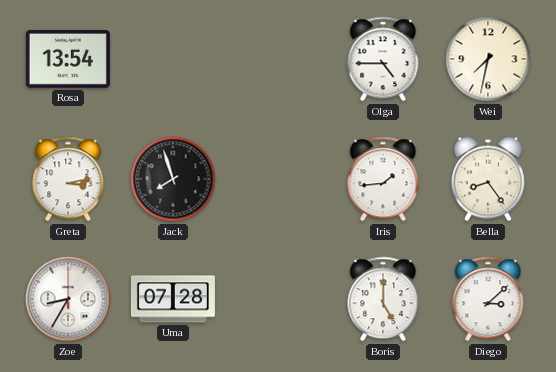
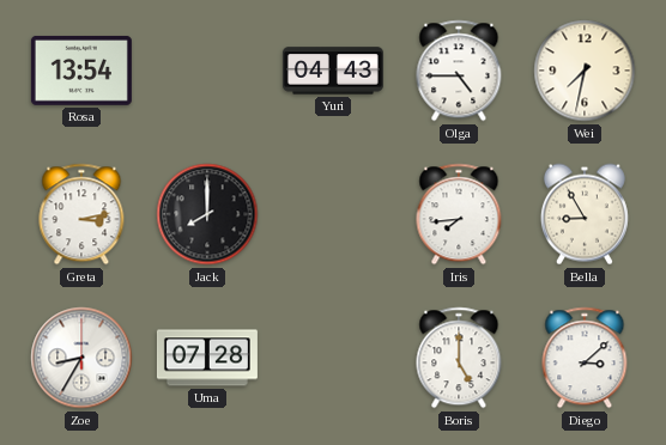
Yuri: none -> 04:43
Jack: 7:57 -> 8:00
Iris: 1:44 -> 7:44
Bella: 8:24 -> 8:55
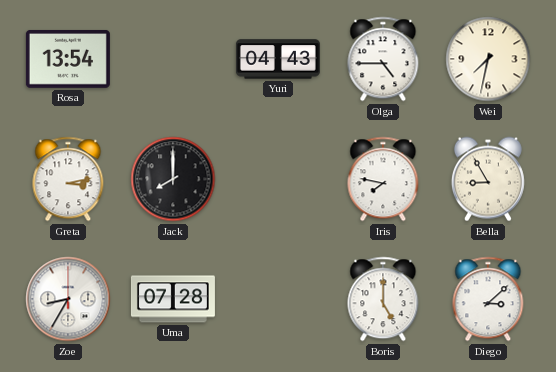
Iris: 7:44 -> 7:47
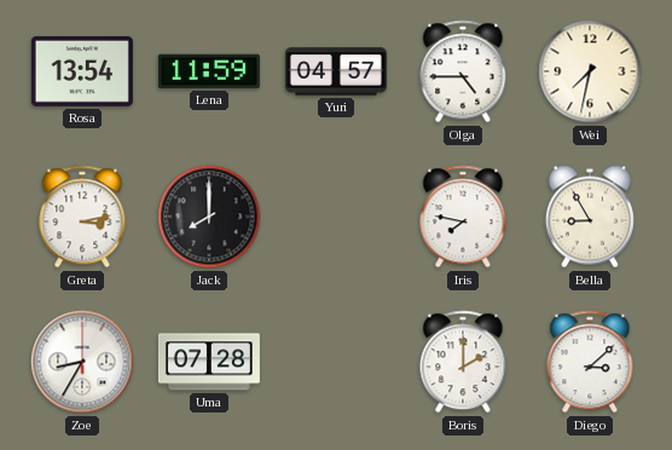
Lena: none -> 11:59
Yuri: 04:43 -> 04:57
Boris: 5:00 -> 2:00
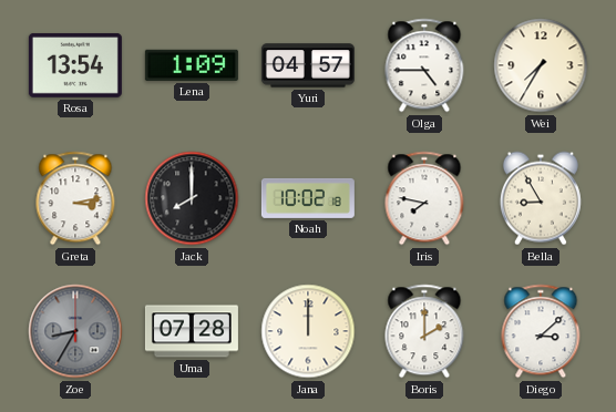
Lena: 11:59 -> 1:09
Wei: 7:32 -> 7:35
Noah: none -> 10:02
Zoe dial: white -> grey
Jana: none -> 12:00
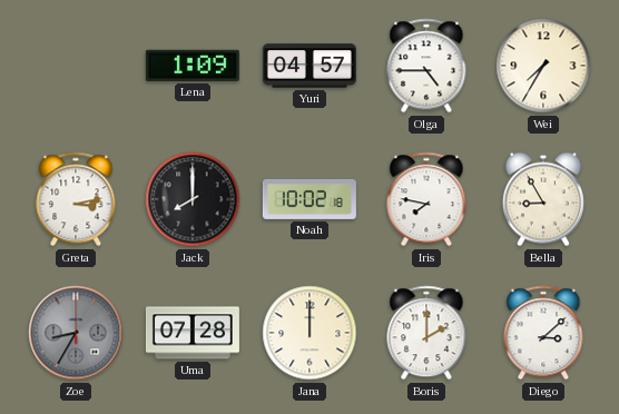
Rosa: 13:54 -> none
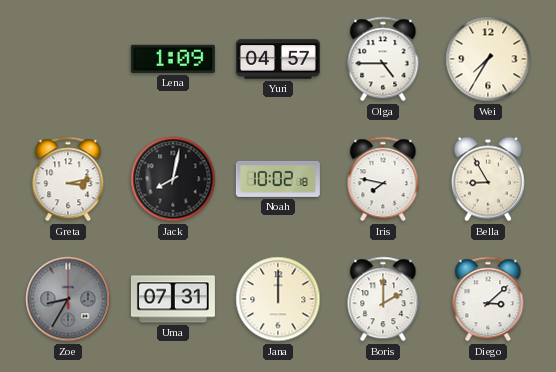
Jack: 8:00 -> 8:02
Uma: 07:28 -> 07:31
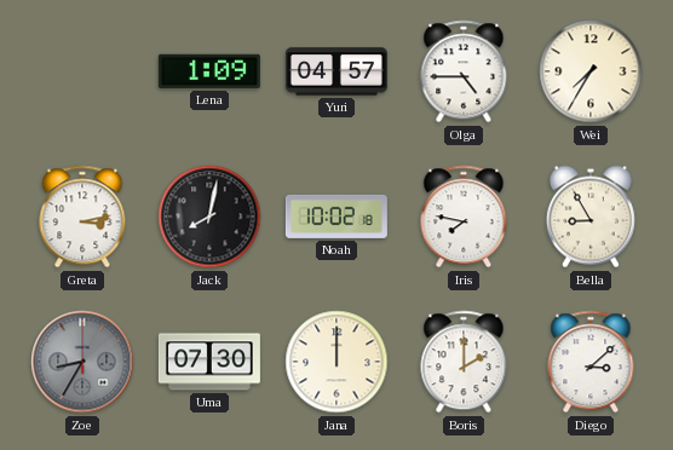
Uma: 07:31 -> 07:30
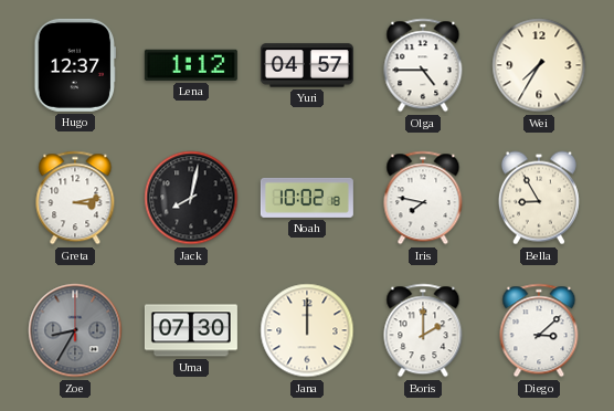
Hugo: none -> 12:37
Lena: 1:09 -> 1:12
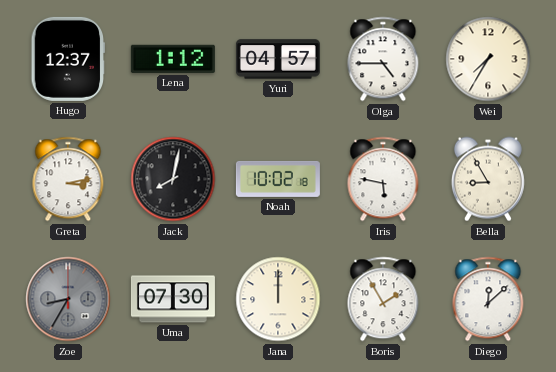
Iris: 7:47 -> 5:47
Boris: 2:00 -> 1:55
Diego: 3:08 -> 12:08
